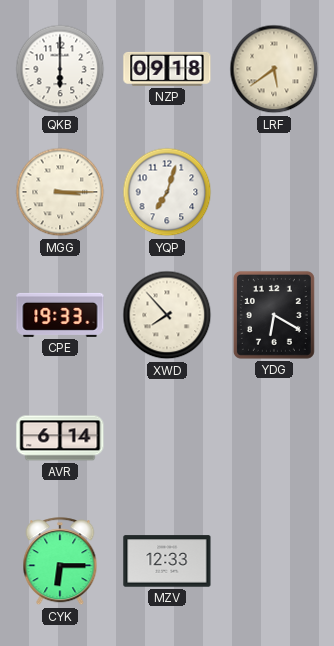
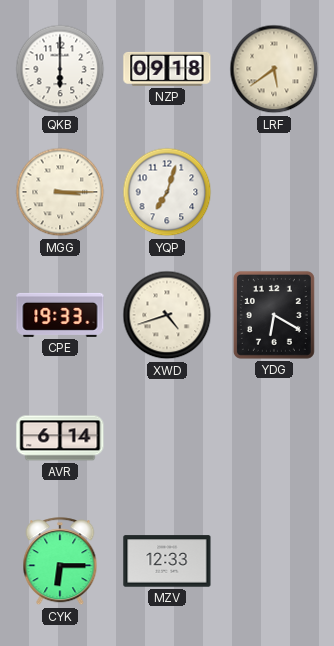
XWD: 7:53 -> 4:42
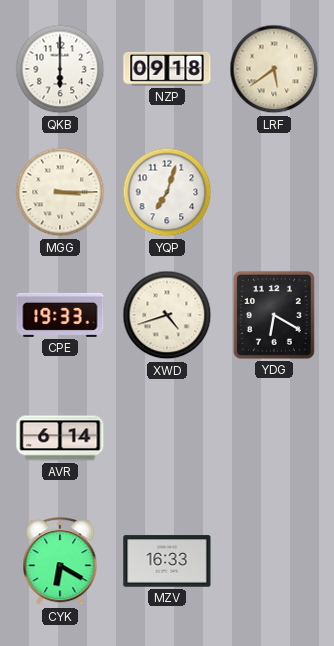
CYK: 6:15 -> 6:20
MZV: 12:33 -> 16:33
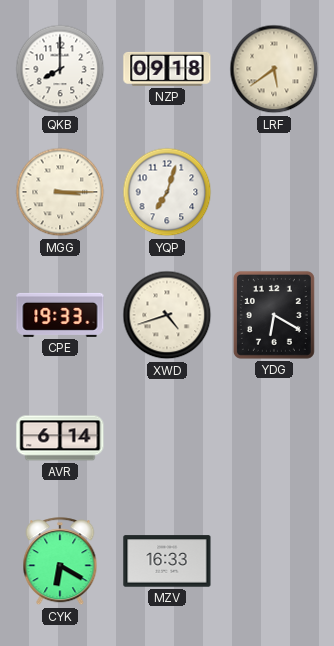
QKB: 6:00 -> 8:00
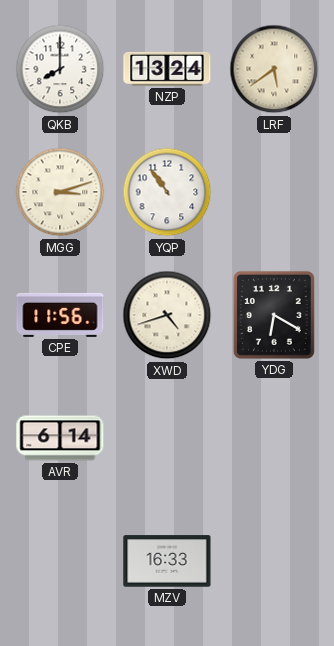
NZP: 09:18 -> 13:24
MGG: 3:15 -> 3:12
YQP: 7:03 -> 10:54
CPE: 19:33 -> 11:56
CYK: 6:20 -> none
